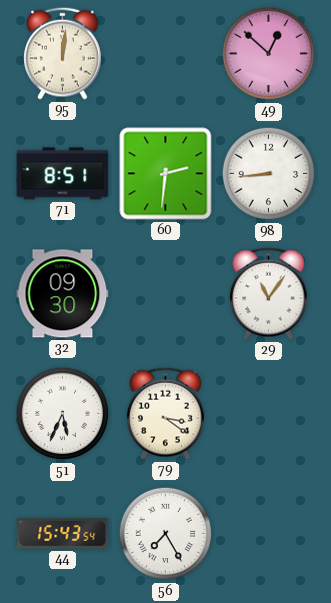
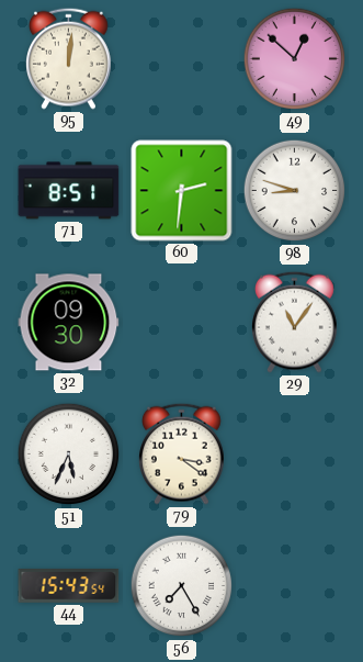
98: 8:44 -> 8:48
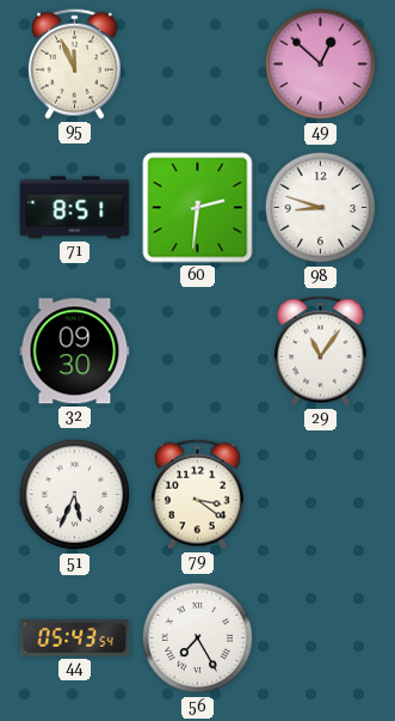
95: 12:01 -> 11:56
44: 15:43 -> 05:43
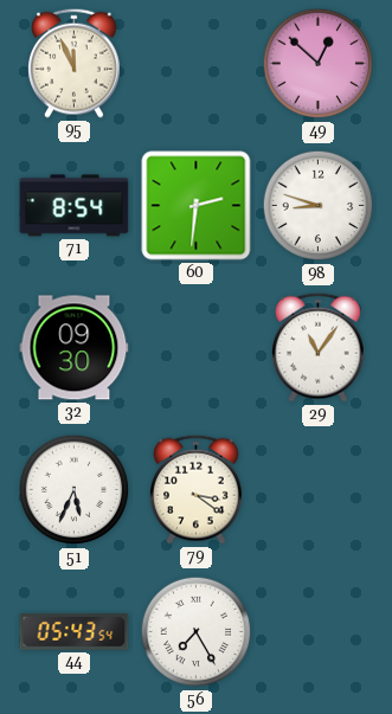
71: 8:51 -> 8:54
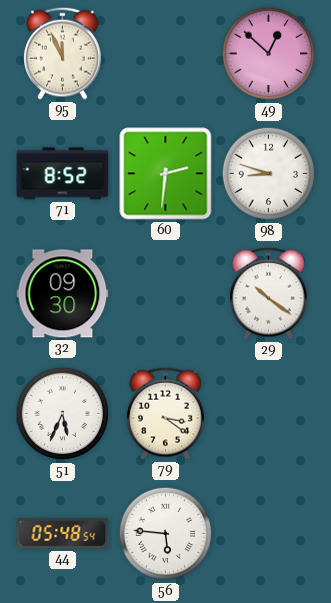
71: 8:54 -> 8:52
29: 11:06 -> 10:21
44: 05:43 -> 05:48
56: 7:25 -> 5:46
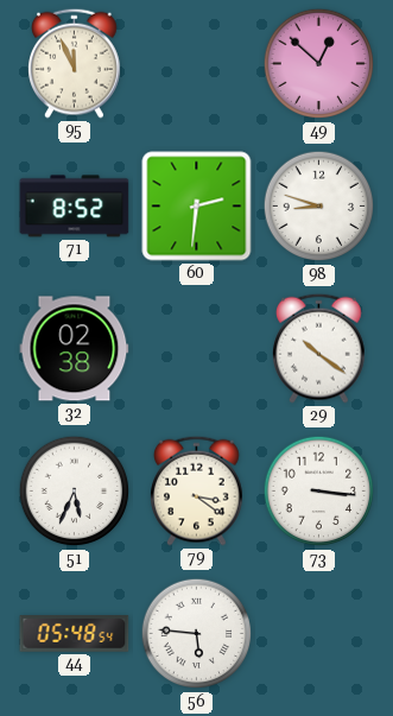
32: 09:30 -> 02:38
73: none -> 3:16
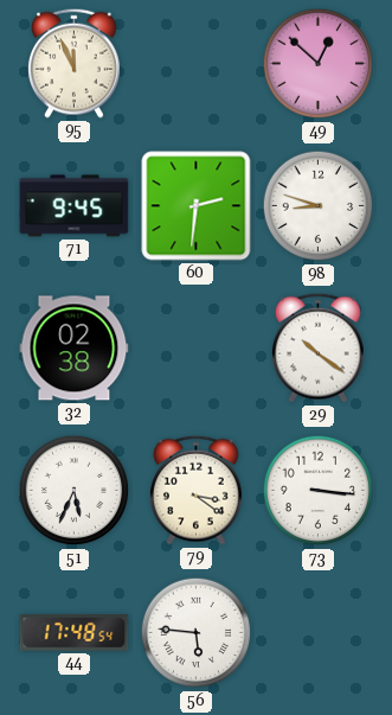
71: 8:52 -> 9:45
44: 05:48 -> 17:48
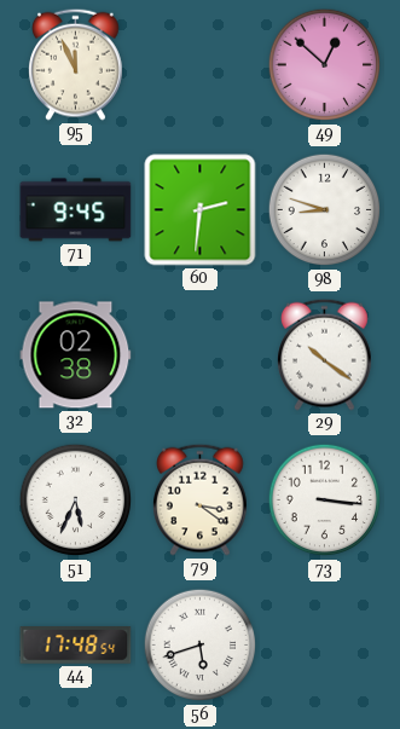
56: 5:46 -> 5:42
